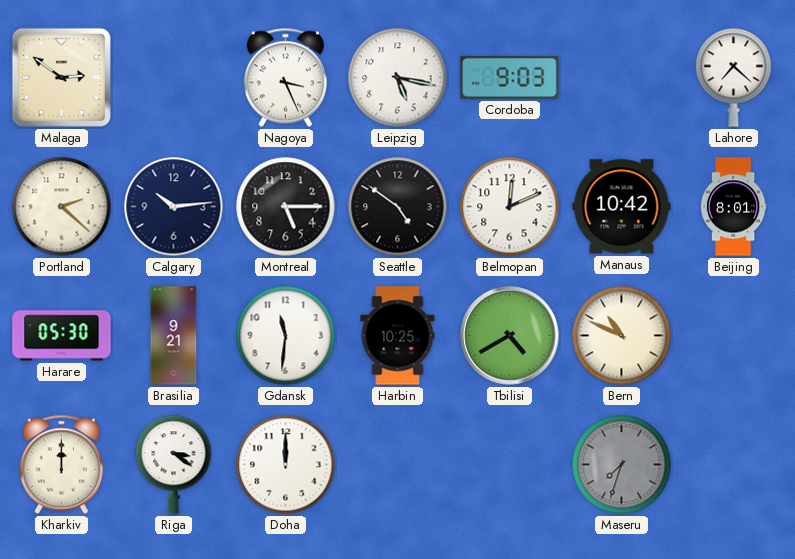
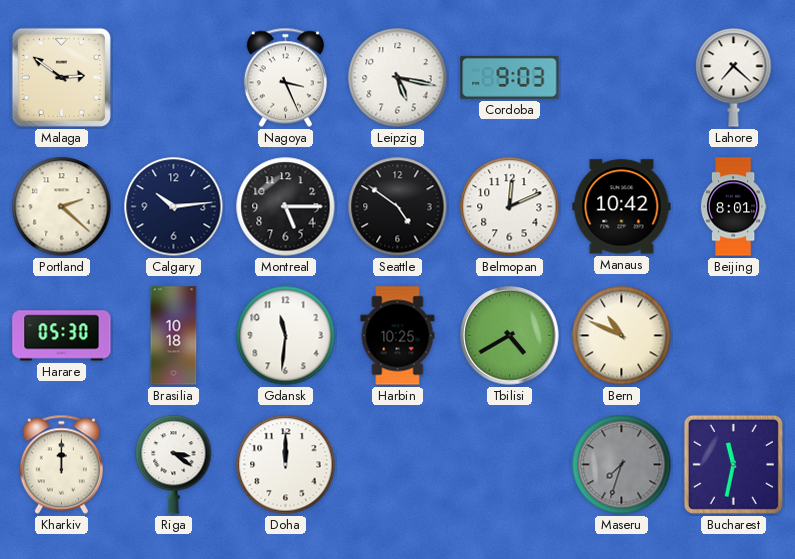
Brasilia: 9:21 -> 10:18
Bucharest: none -> 11:32
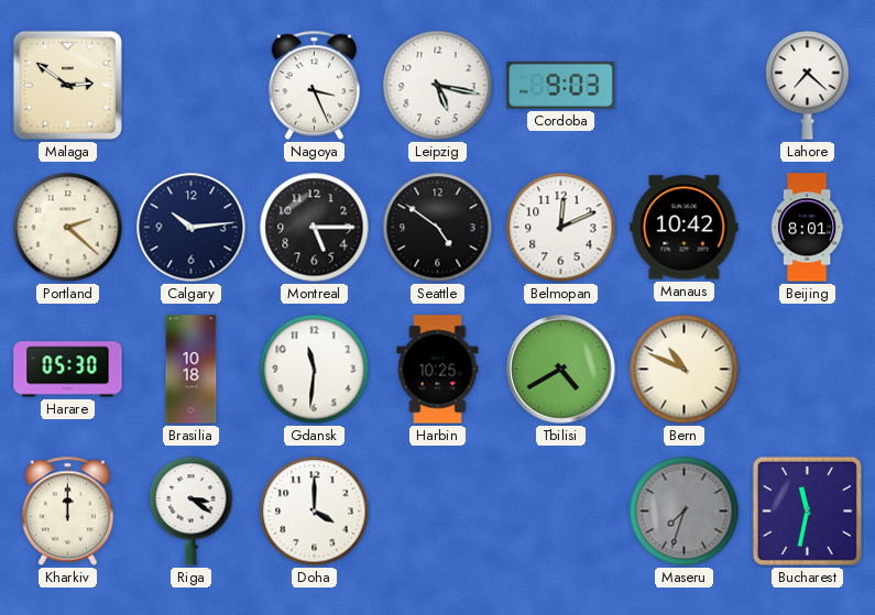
Doha: 12:00 -> 4:00
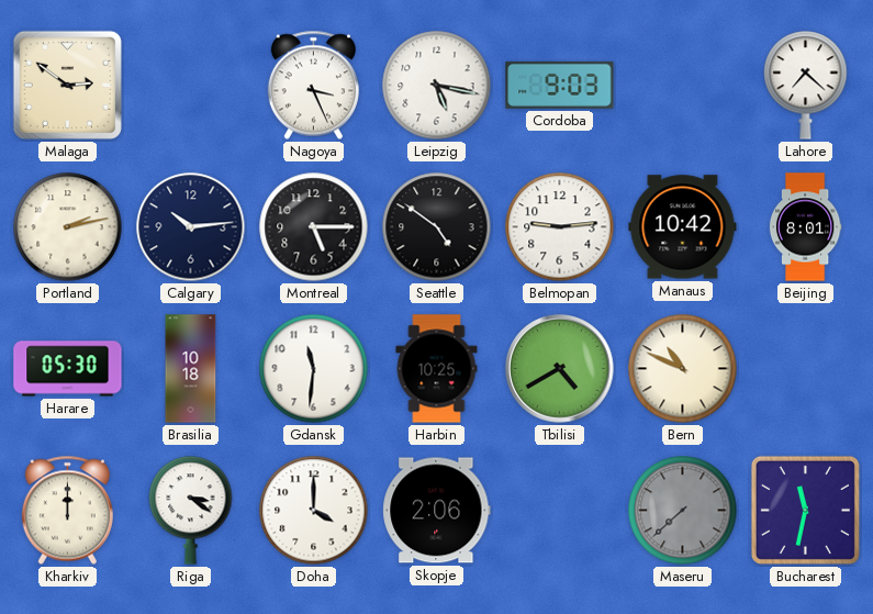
Portland: 2:22 -> 2:13
Belmopan: 12:11 -> 9:14
Skopje: none -> 2:06
Maseru: 7:33 -> 7:38
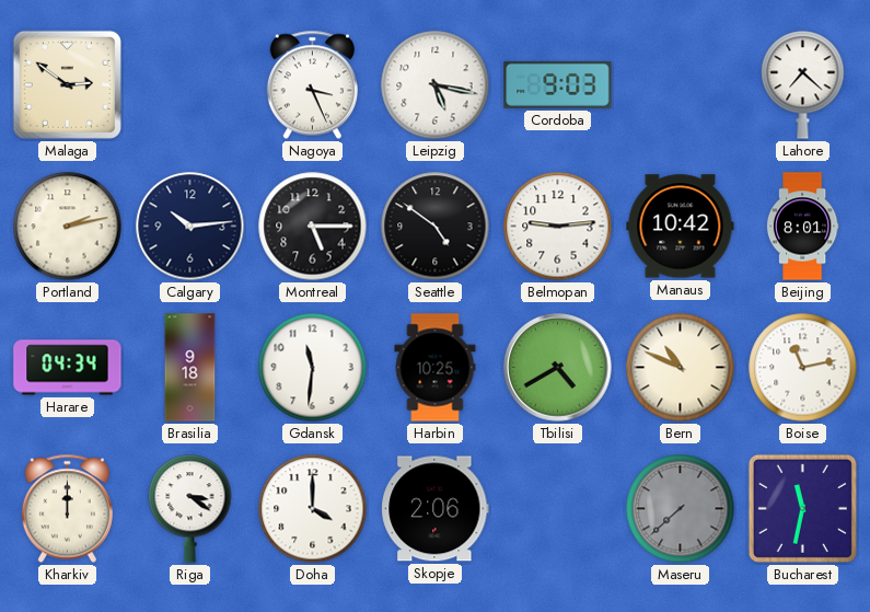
Harare: 05:30 -> 04:34
Brasilia: 10:18 -> 9:18
Boise: none -> 11:13
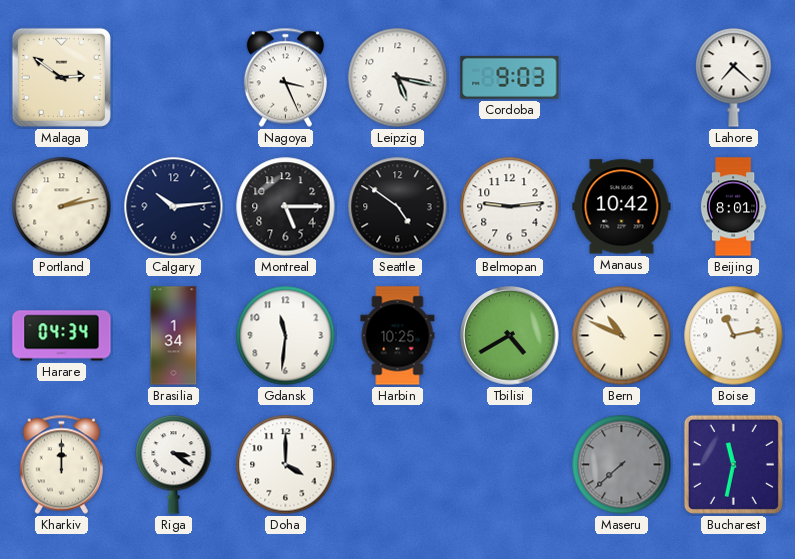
Brasilia: 9:18 -> 1:34
Skopje: 2:06 -> none
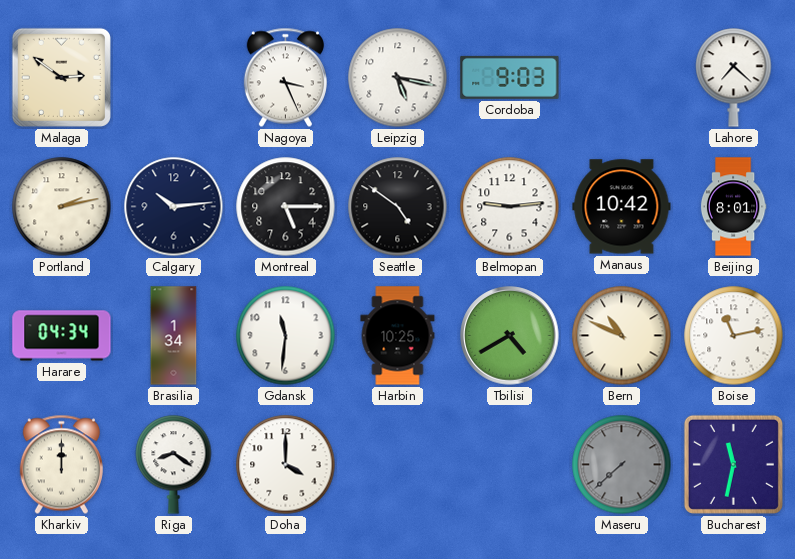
Riga: 3:21 -> 8:21
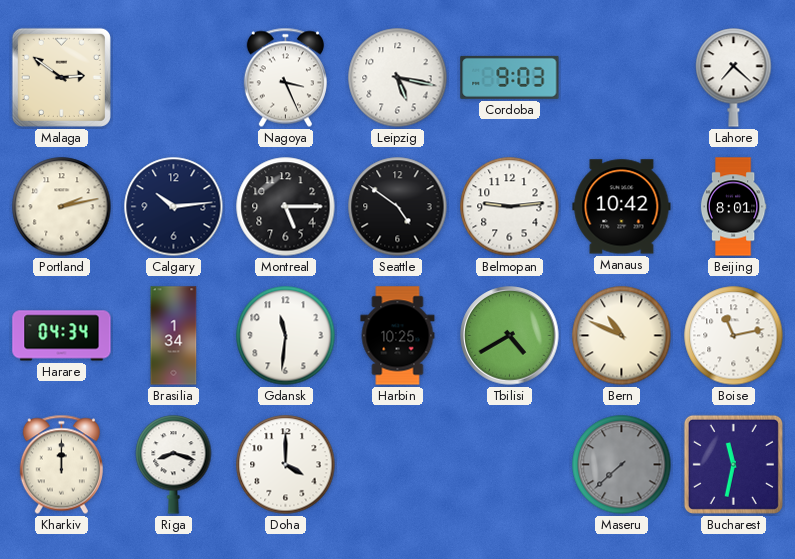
Riga: 8:21 -> 8:18
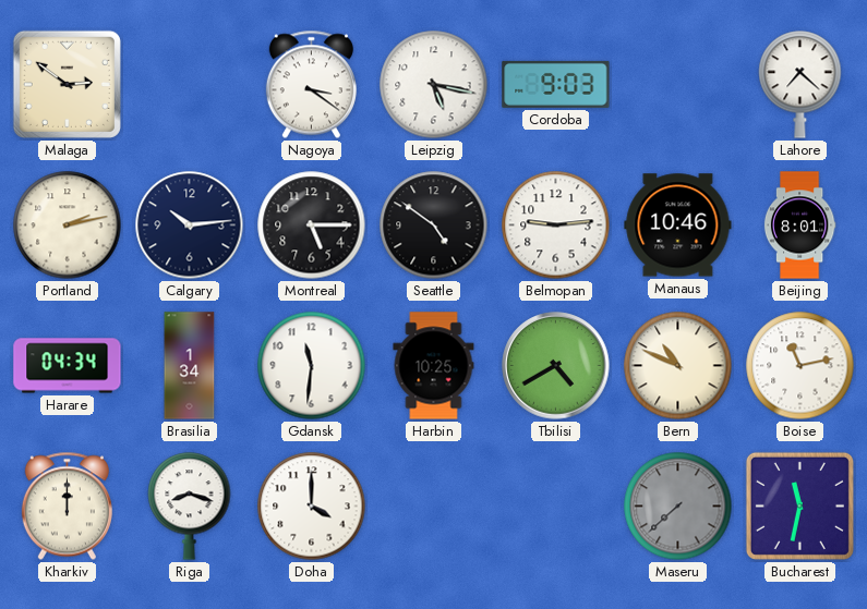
Nagoya: 3:26 -> 3:21
Manaus: 10:42 -> 10:46
